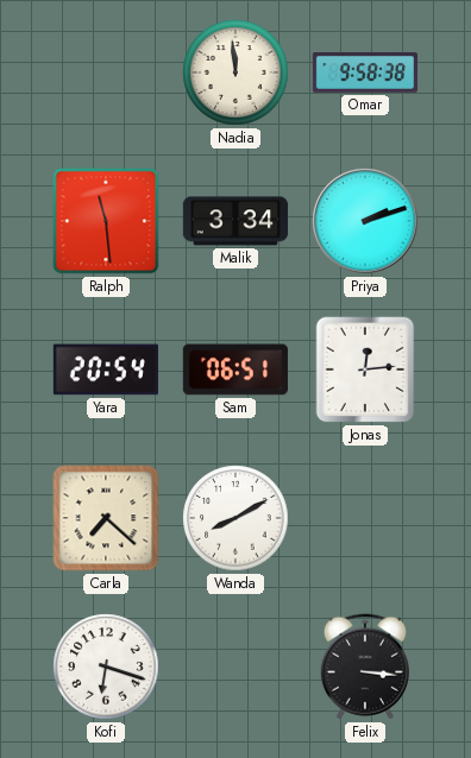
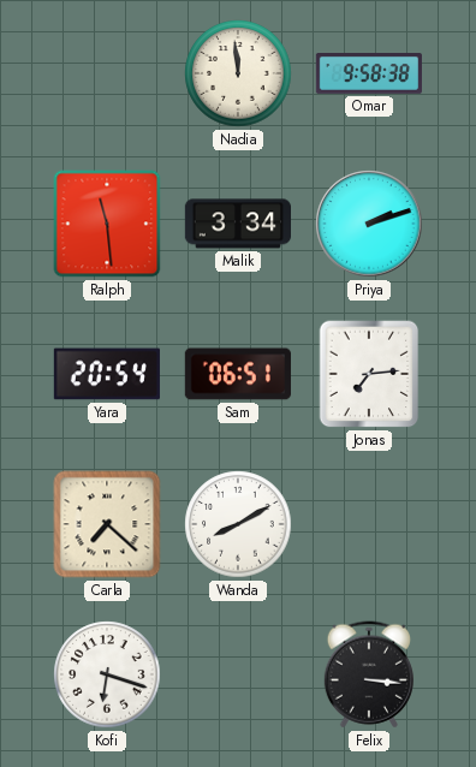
Jonas: 12:14 -> 7:14
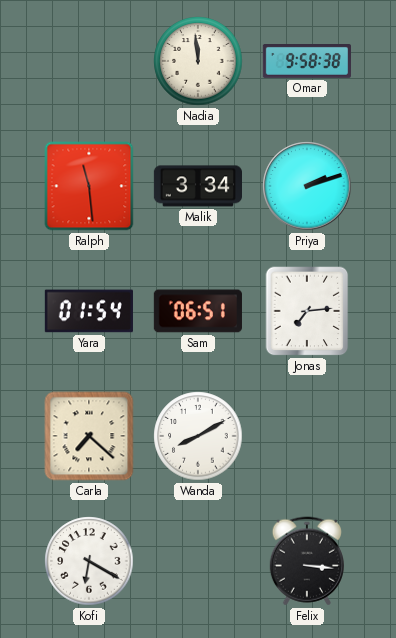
Yara: 20:54 -> 01:54
Kofi: 6:18 -> 6:20
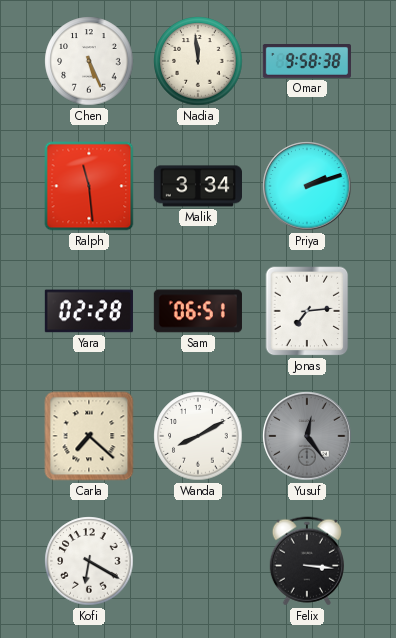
Chen: none -> 5:26
Yara: 01:54 -> 02:28
Yusuf: none -> 12:24
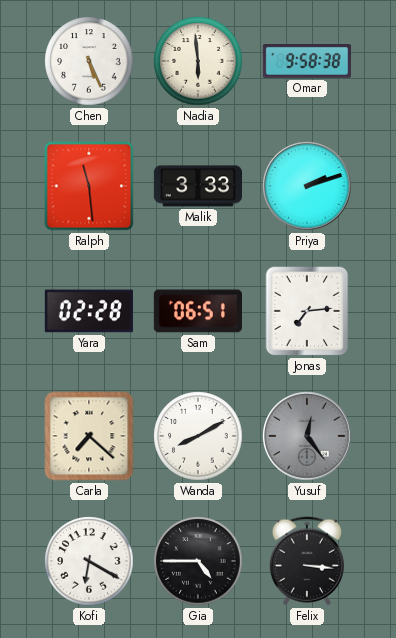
Nadia: 11:59 -> 5:59
Malik: 3:34 -> 3:33
Gia: none -> 4:45
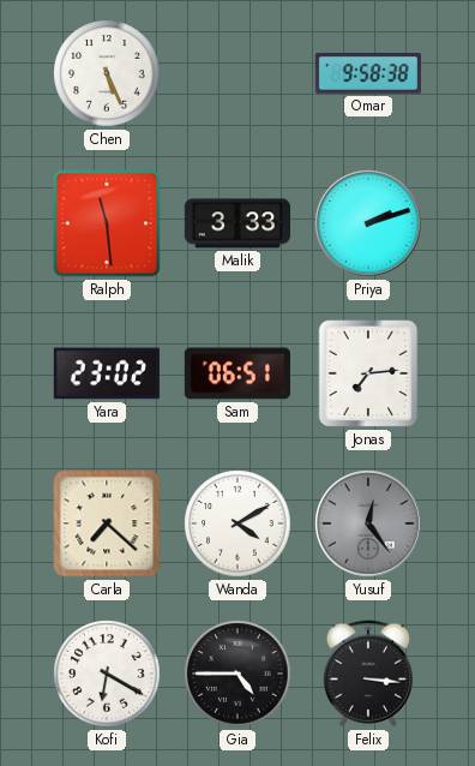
Nadia: 5:59 -> none
Yara: 02:28 -> 23:02
Wanda: 8:10 -> 4:10
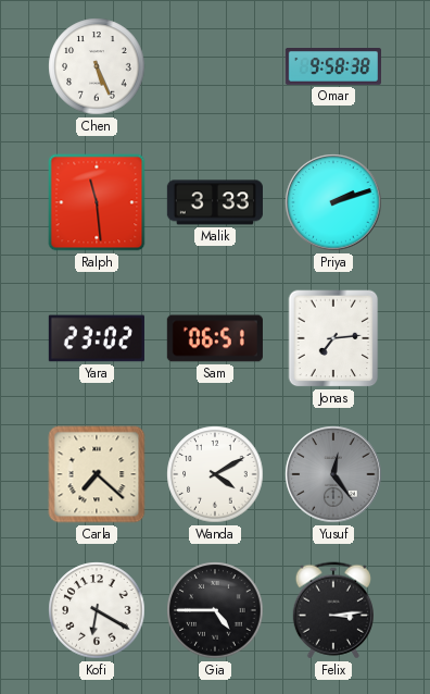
Felix: 3:16 -> 3:14
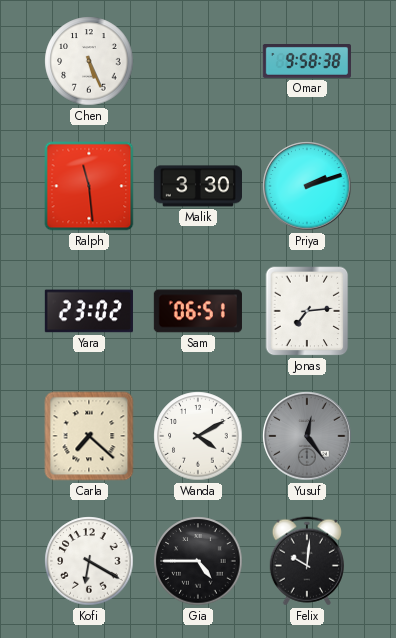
Malik: 3:33 -> 3:30
Felix: 3:14 -> 10:01
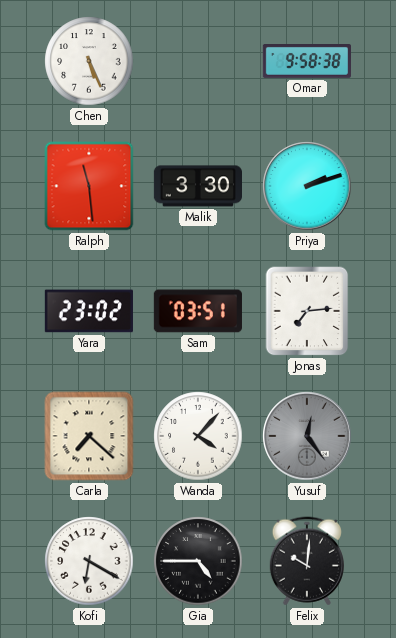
Sam: 06:51 -> 03:51
Wanda: 4:10 -> 4:07
